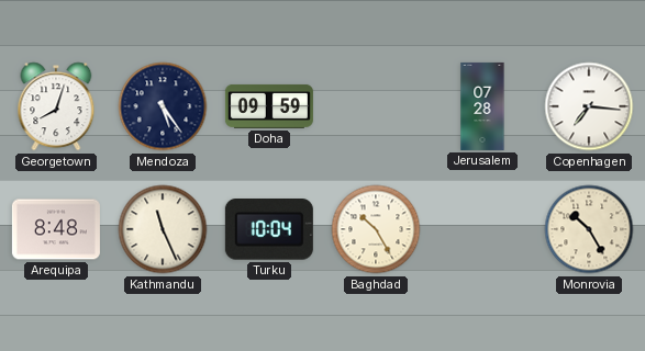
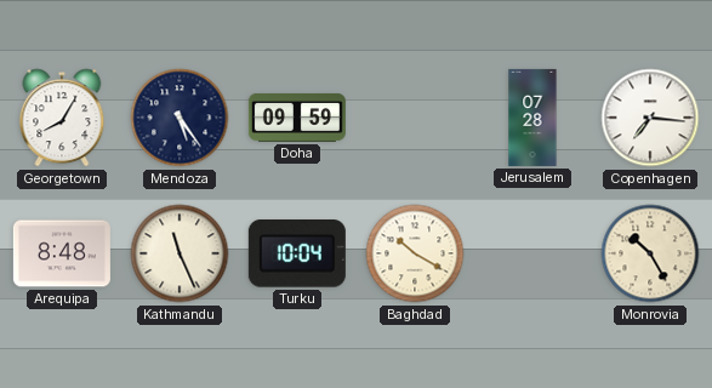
Georgetown: 8:03 -> 8:05
Baghdad: 10:25 -> 10:20
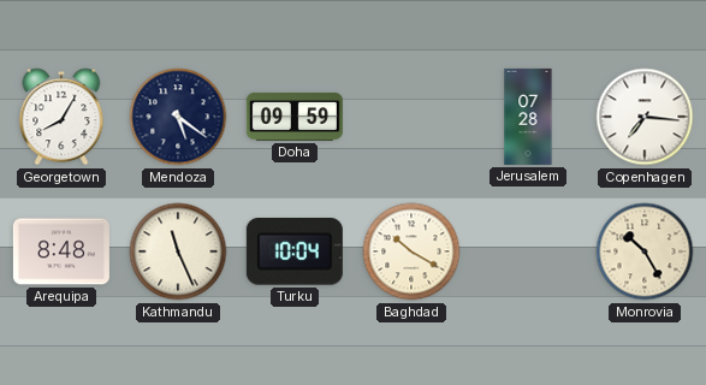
Mendoza: 5:24 -> 5:21
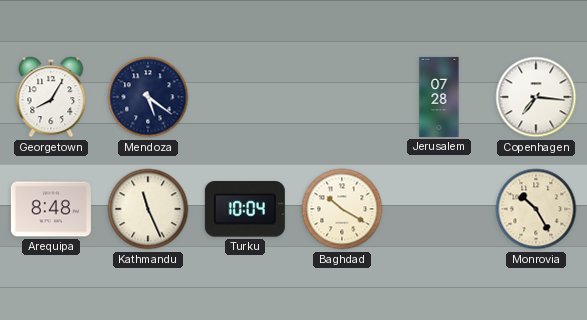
Doha: 09:59 -> none
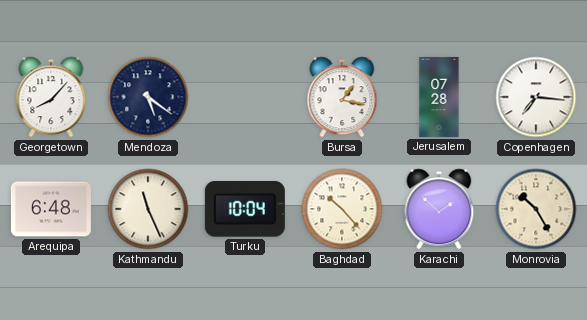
Georgetown: 8:05 -> 8:07
Bursa: none -> 1:17
Arequipa: 8:48 -> 6:48
Baghdad: 10:20 -> 10:23
Karachi: none -> 1:52
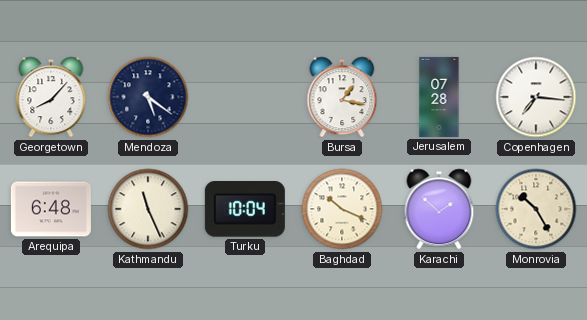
Baghdad: 10:23 -> 10:19
